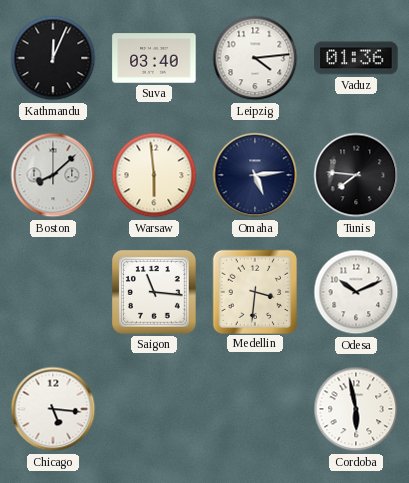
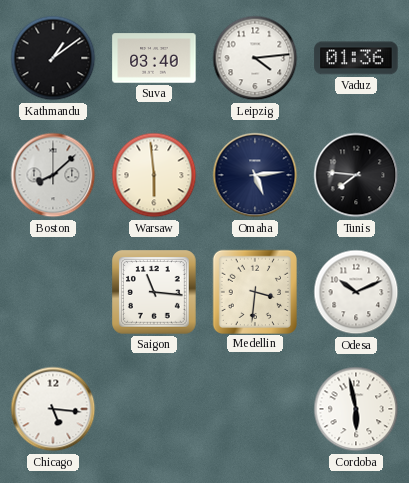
Kathmandu: 12:04 -> 1:09
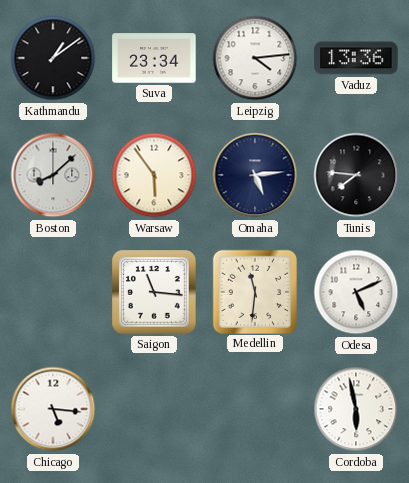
Suva: 03:40 -> 23:34
Vaduz: 01:36 -> 13:36
Warsaw: 5:59 -> 5:54
Medellin: 3:31 -> 11:31
Odesa: 10:11 -> 5:11
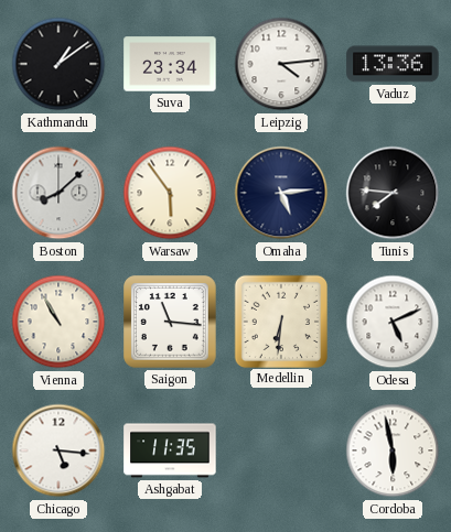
Vienna: none -> 10:55
Medellin: 11:31 -> 6:31
Ashgabat: none -> 11:35
